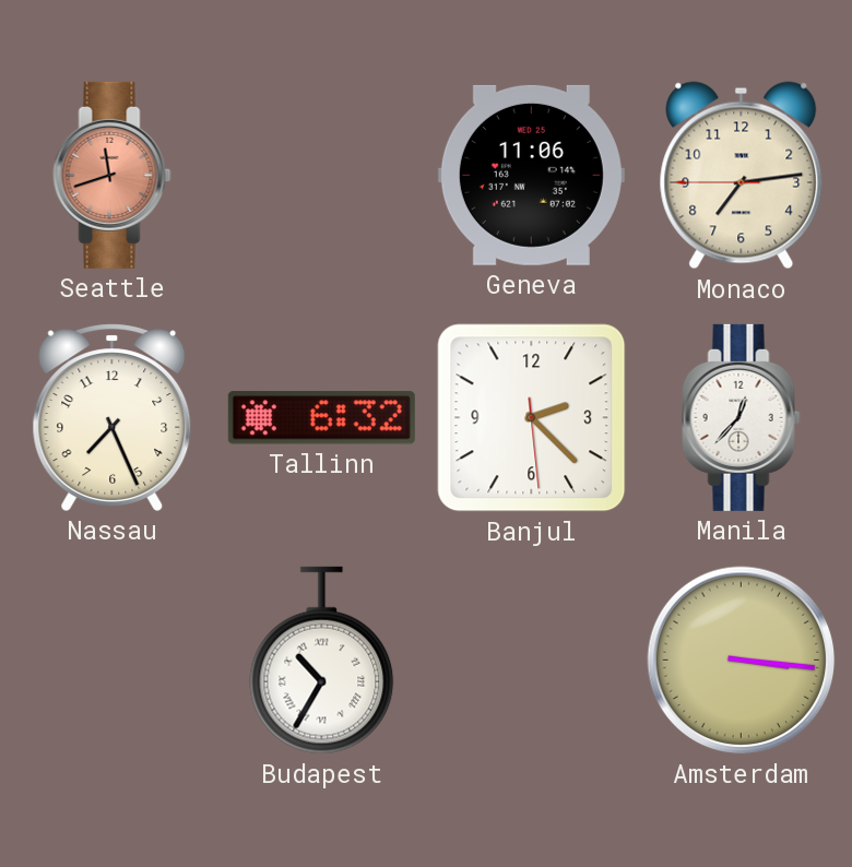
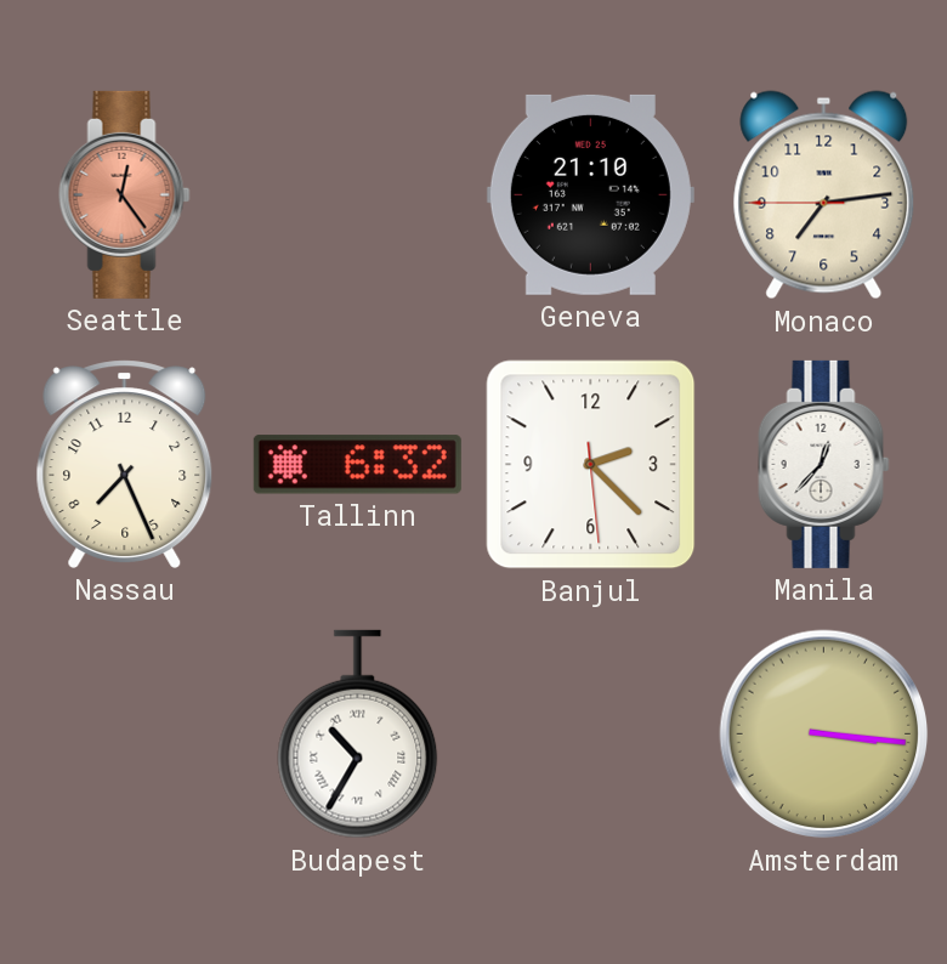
Seattle: 11:42 -> 12:24
Geneva: 11:06 -> 21:10
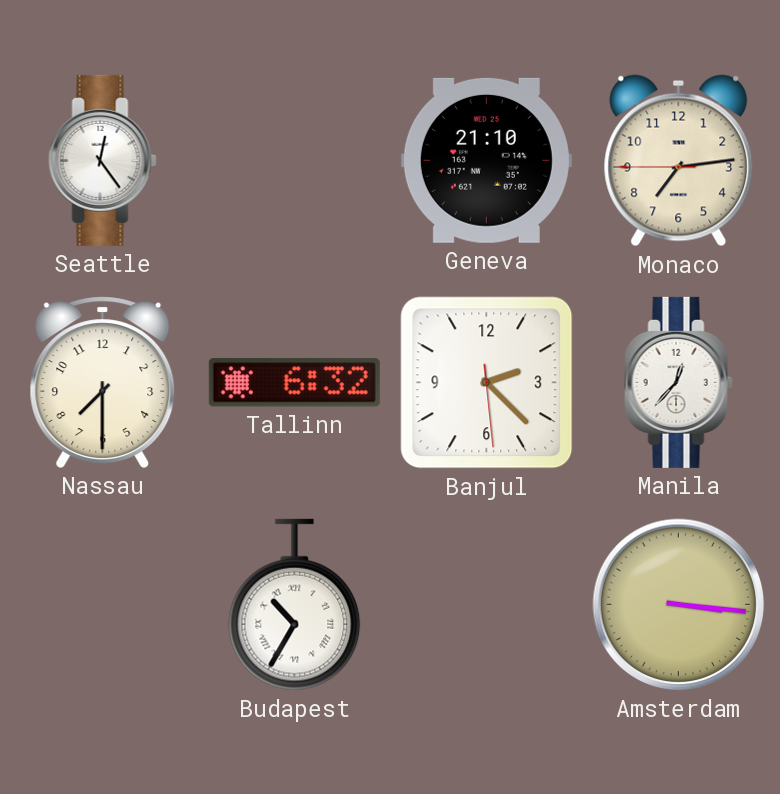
Seattle dial: salmon -> white
Nassau: 7:26 -> 7:30
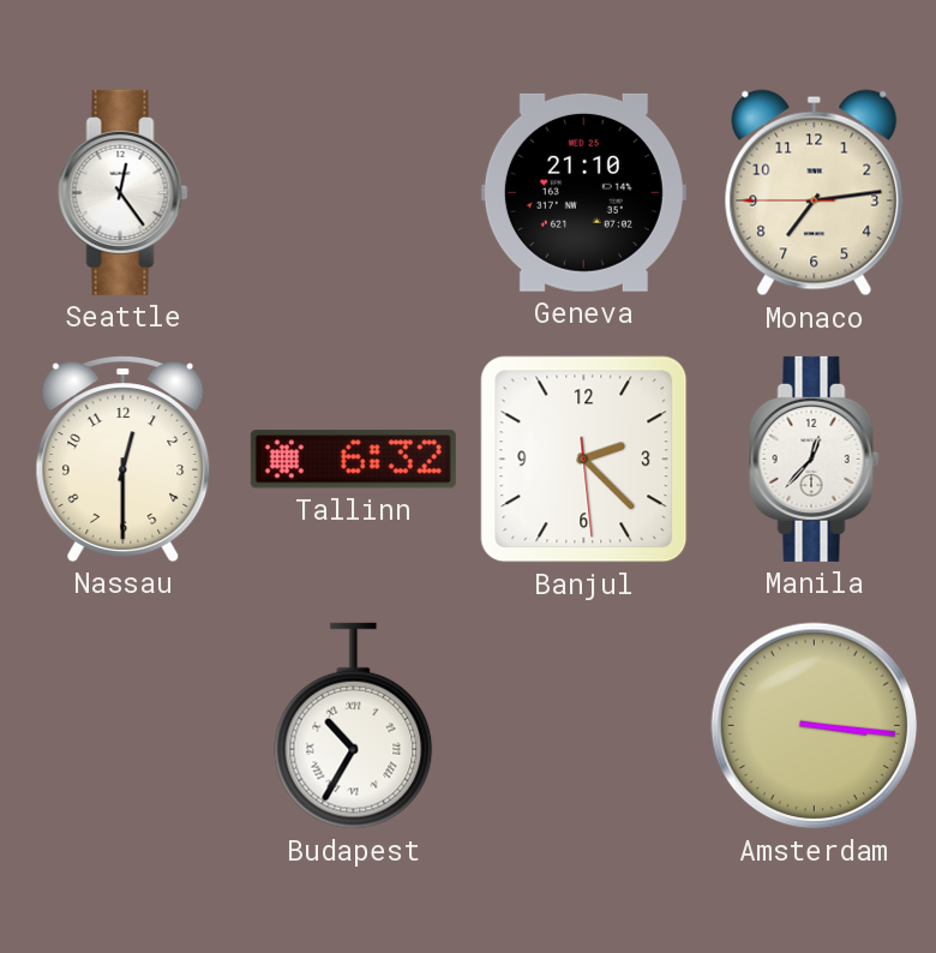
Nassau: 7:30 -> 12:30
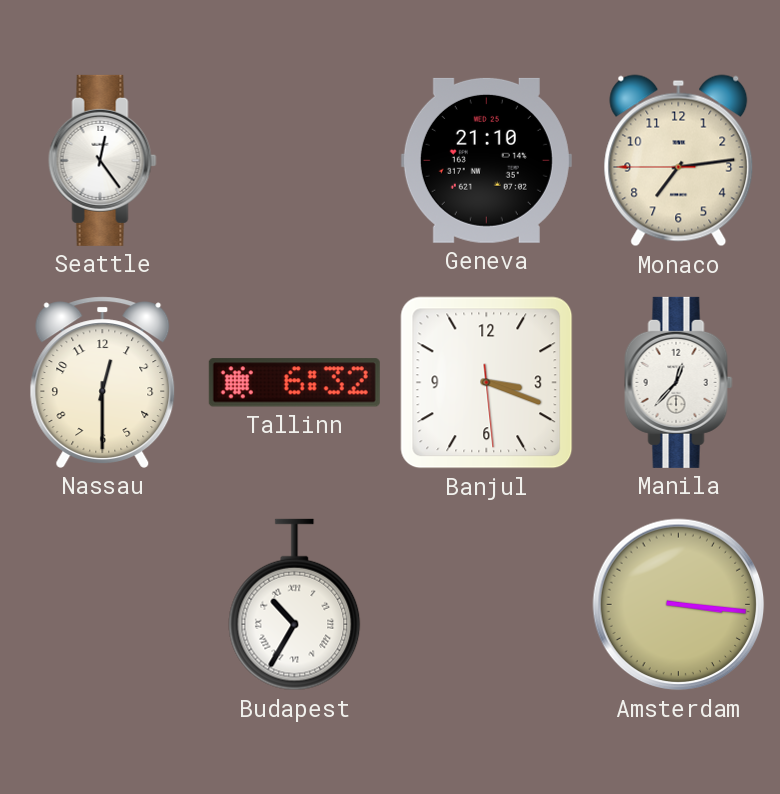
Banjul: 2:22 -> 3:18
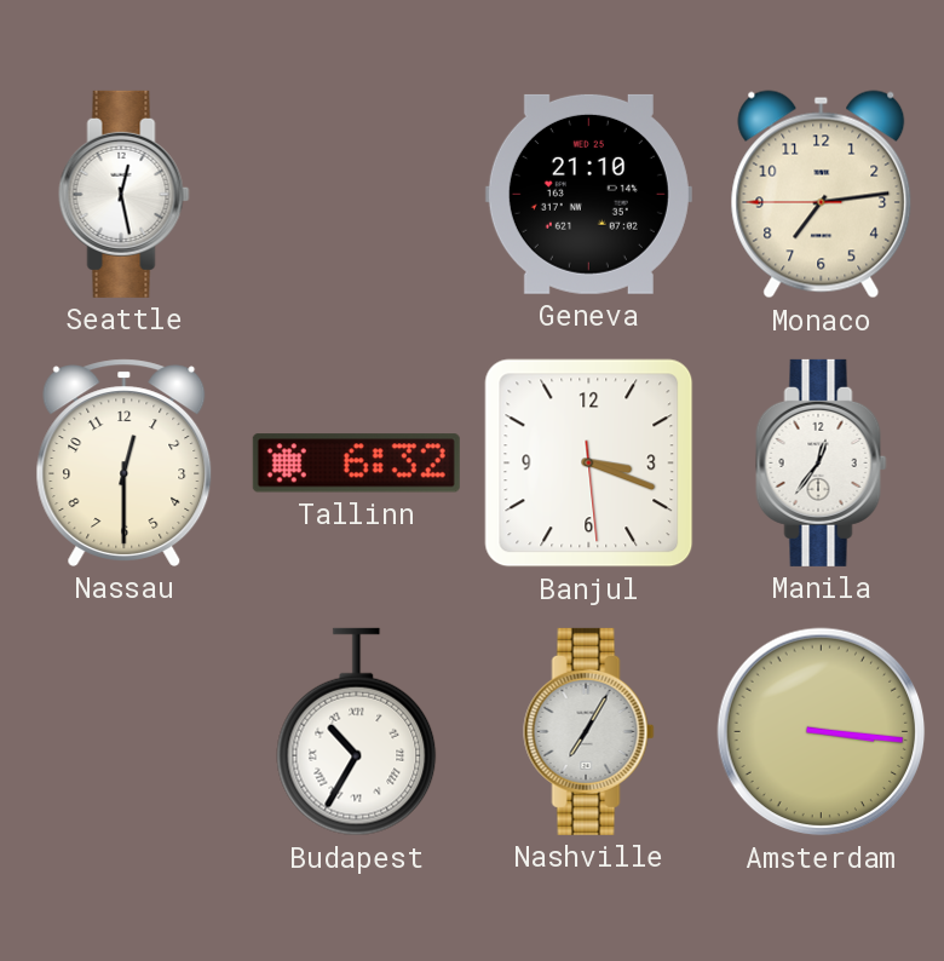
Seattle: 12:24 -> 12:28
Manila: 12:37 -> 12:36
Nashville: none -> 7:05
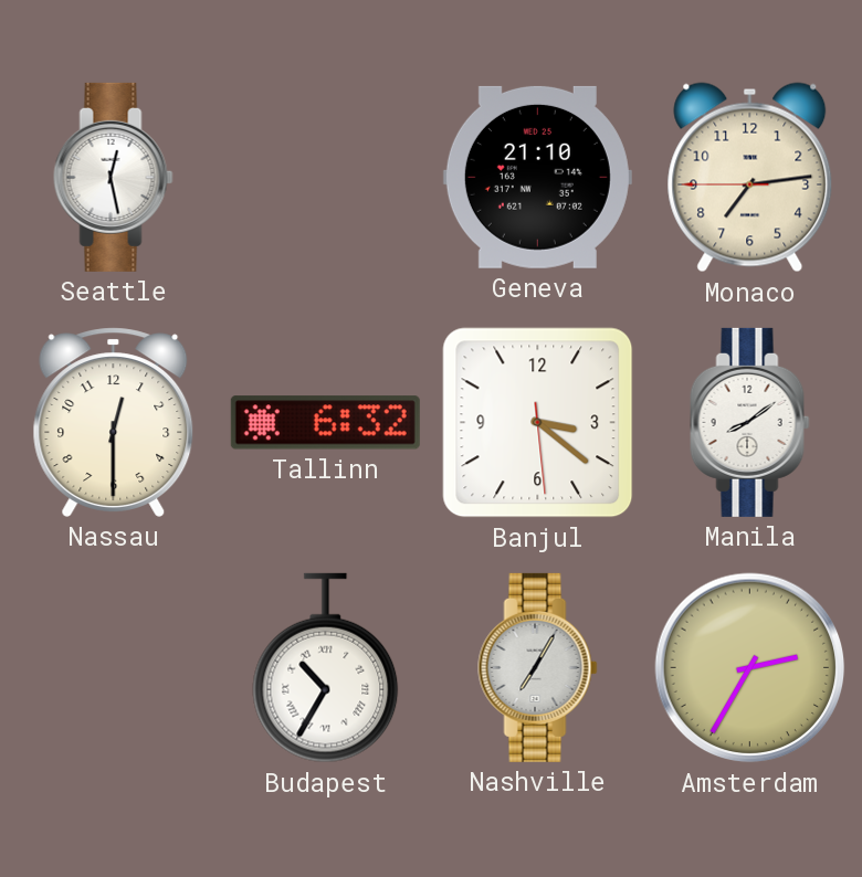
Banjul: 3:18 -> 3:21
Manila: 12:36 -> 8:09
Amsterdam: 3:16 -> 2:35
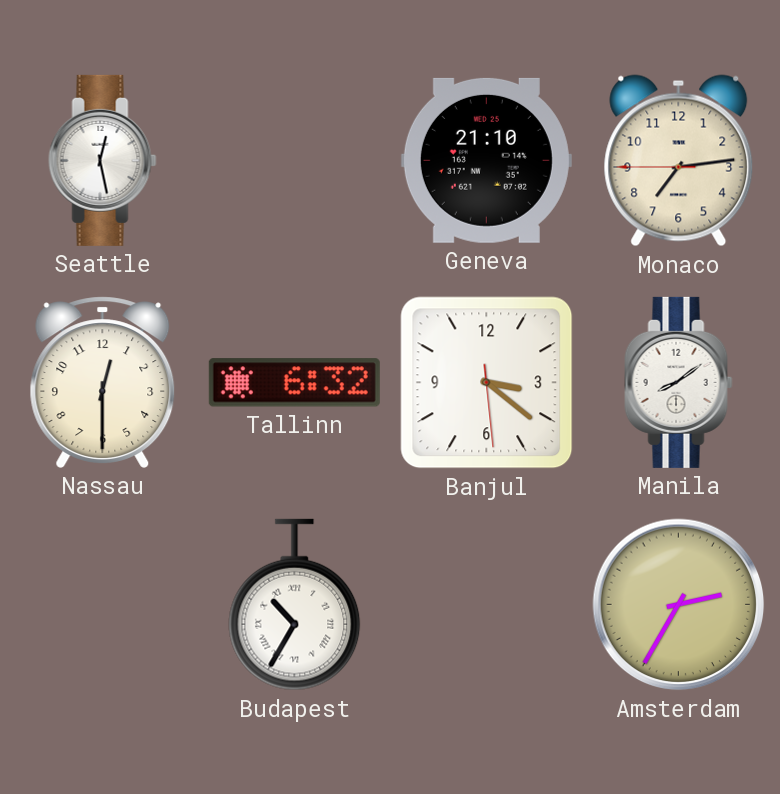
Nashville: 7:05 -> none
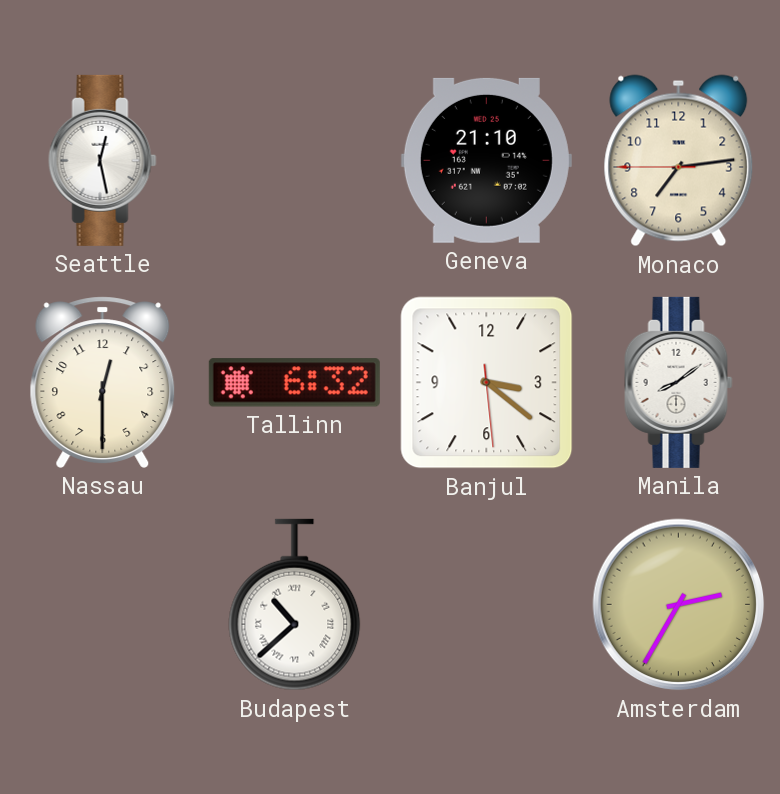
Budapest: 10:35 -> 10:38
